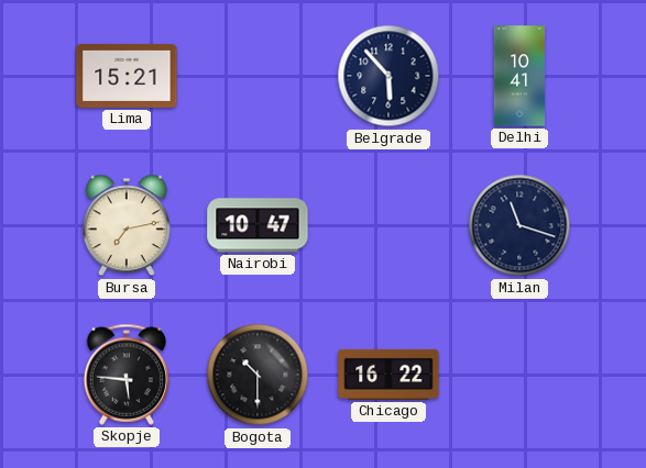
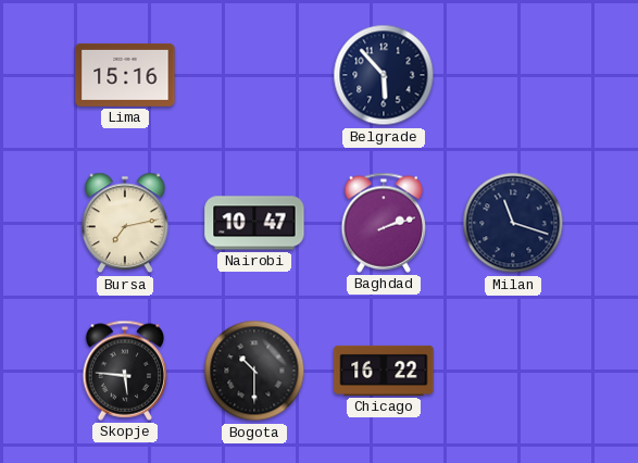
Lima: 15:21 -> 15:16
Delhi: 10:41 -> none
Baghdad: none -> 2:12
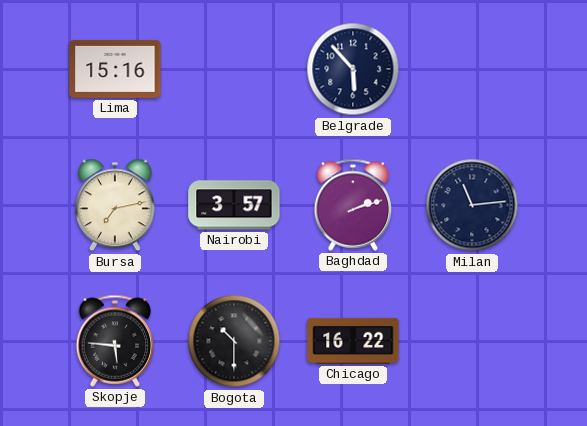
Nairobi: 10:47 -> 3:57
Milan: 11:18 -> 11:14
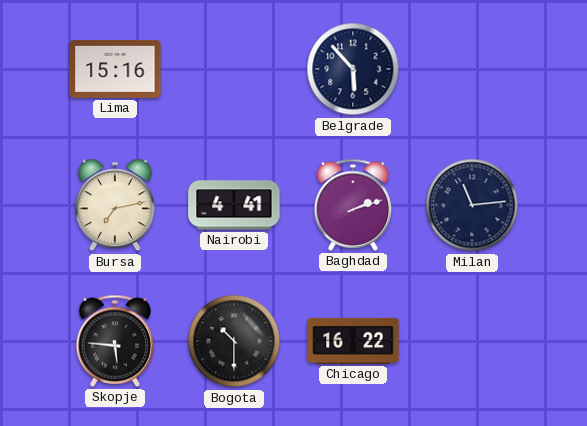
Nairobi: 3:57 -> 4:41
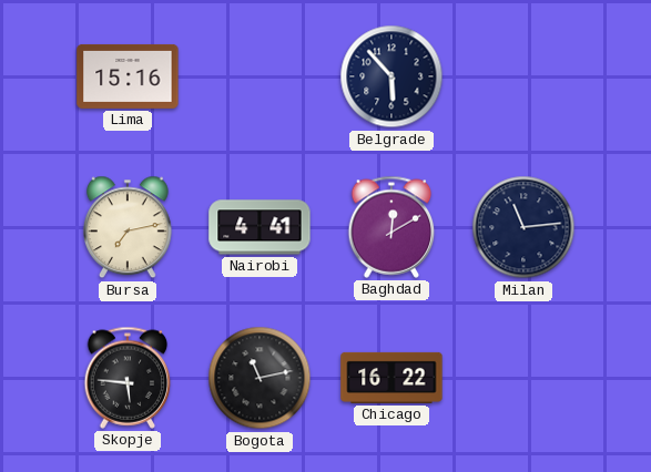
Baghdad: 2:12 -> 12:10
Bogota: 10:30 -> 11:13
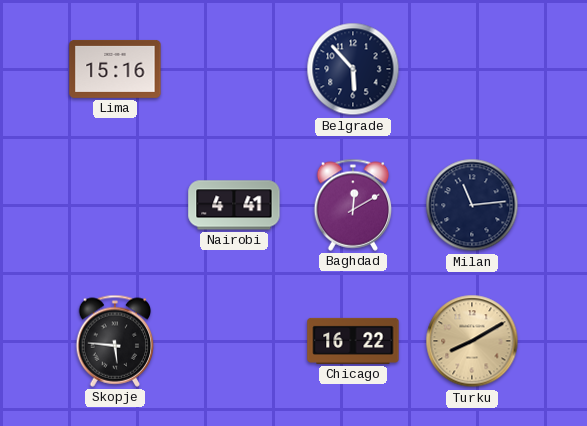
Bursa: 7:13 -> none
Bogota: 11:13 -> none
Turku: none -> 8:10
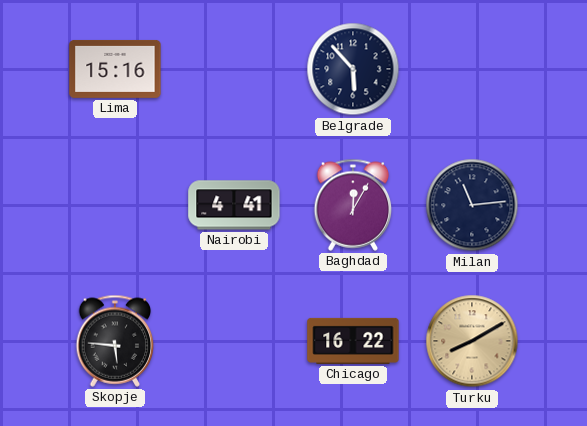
Baghdad: 12:10 -> 12:05
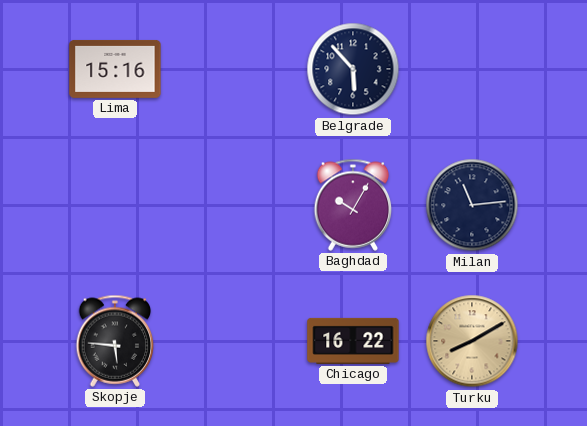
Nairobi: 4:41 -> none
Baghdad: 12:05 -> 10:05
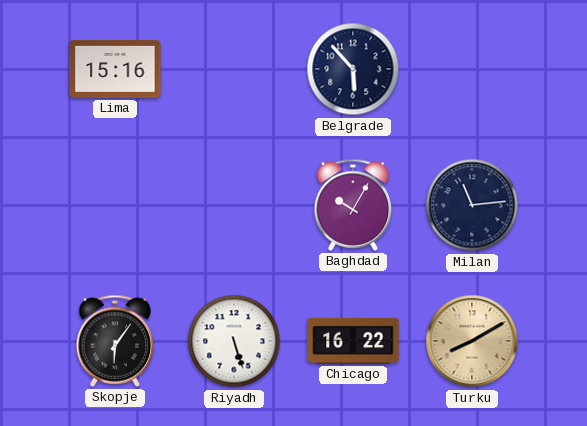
Skopje: 5:46 -> 6:06
Riyadh: none -> 5:27
